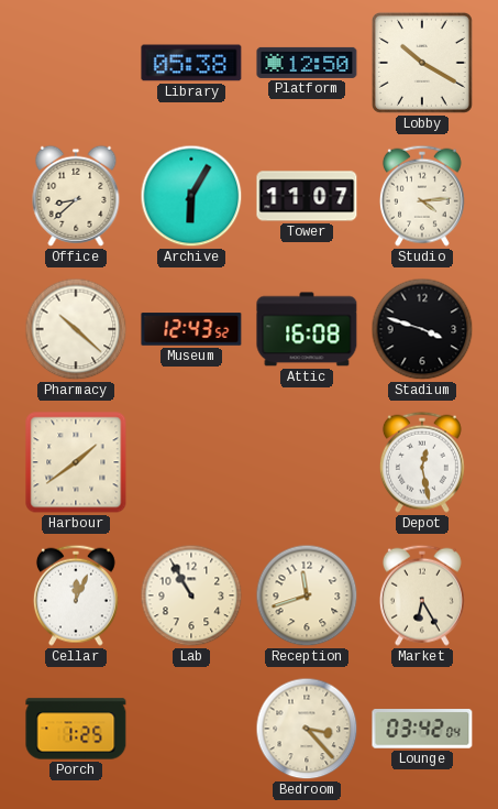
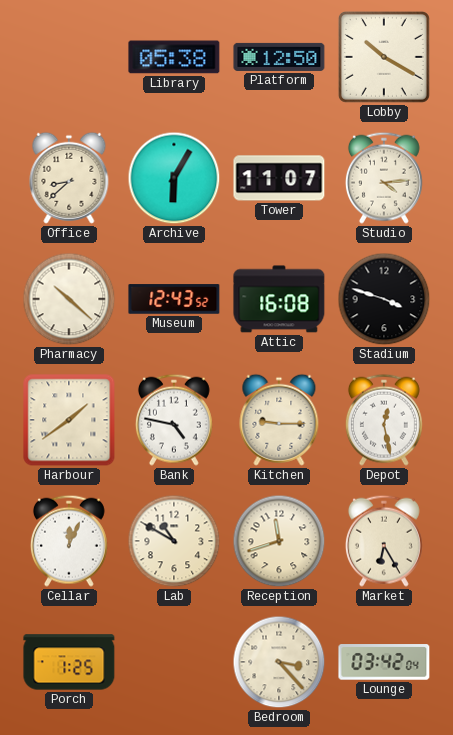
Bank: none -> 4:47
Kitchen: none -> 9:15
Lab: 10:55 -> 10:50
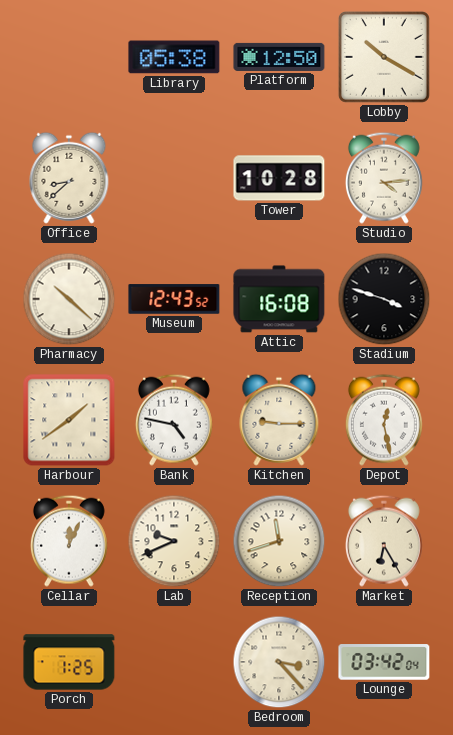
Archive: 6:05 -> none
Tower: 11:07 -> 10:28
Lab: 10:50 -> 9:41
